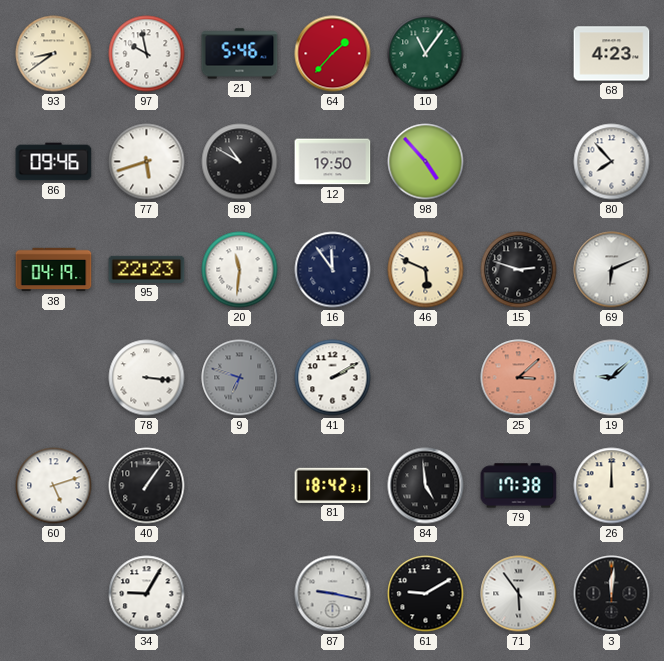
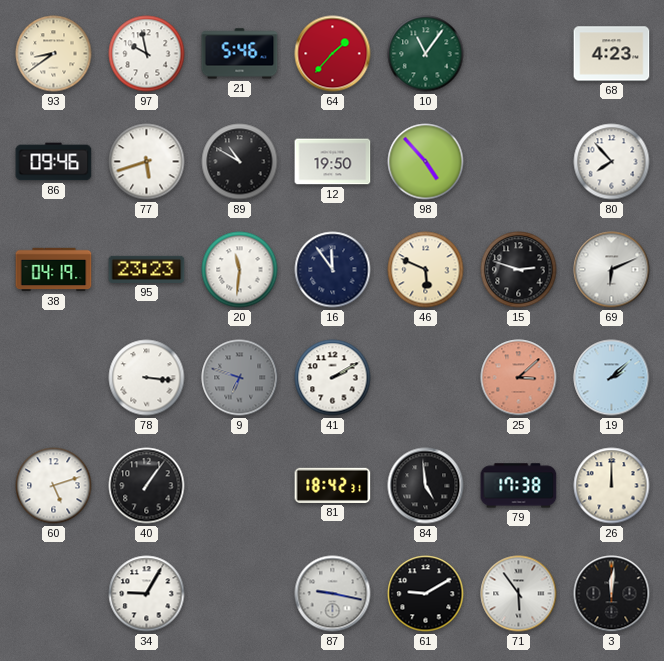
95: 22:23 -> 23:23
19: 9:08 -> 2:08
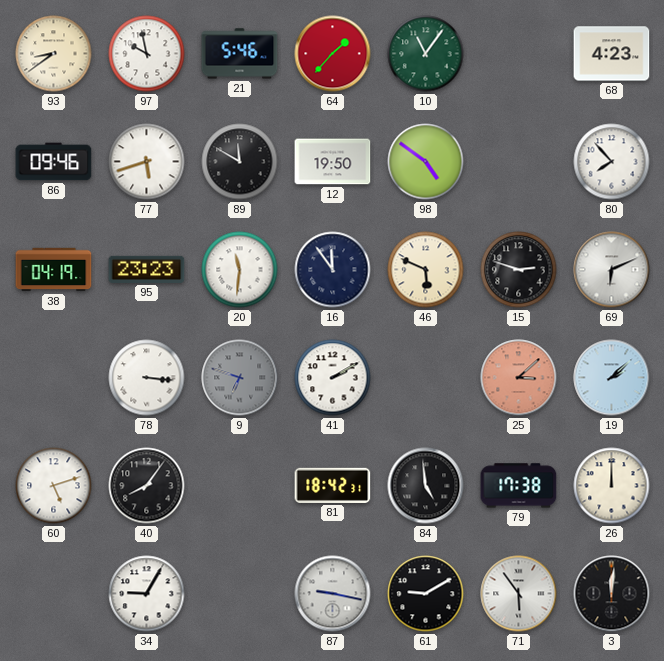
89: 10:50 -> 11:50
98: 4:53 -> 4:51
40: 1:06 -> 8:06
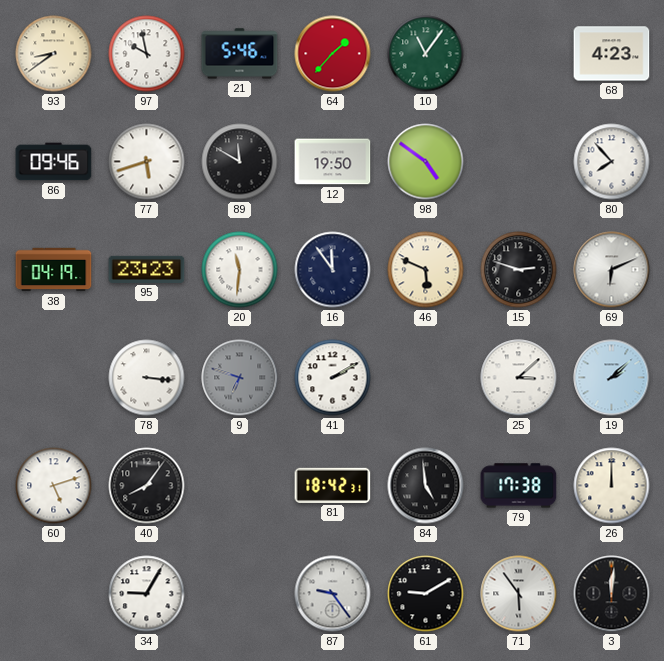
25 dial: salmon -> white
87: 9:17 -> 9:24
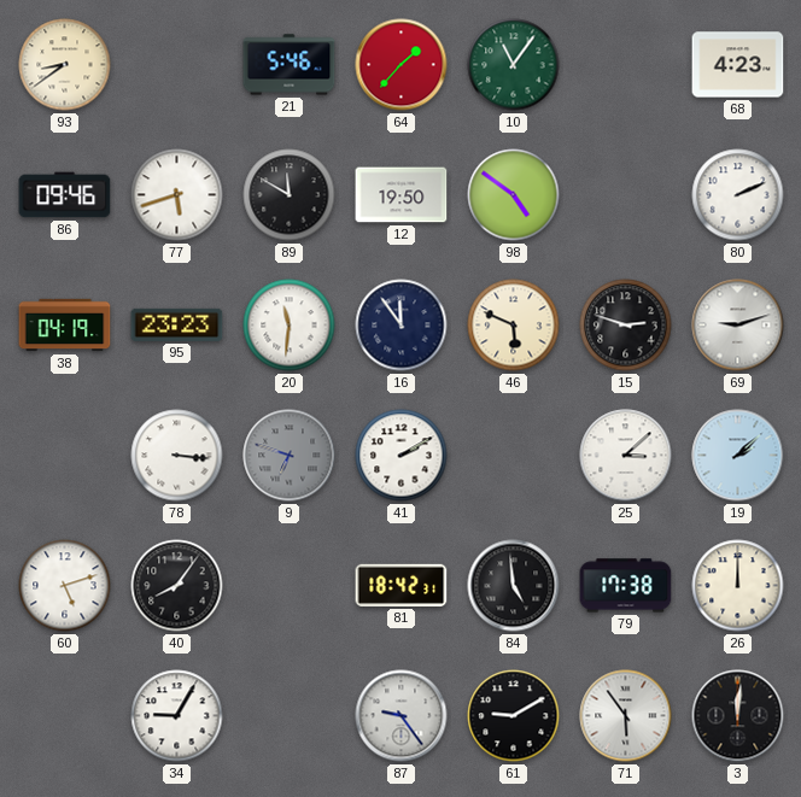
97: 9:58 -> none
80: 7:53 -> 2:11
69: 6:11 -> 9:12
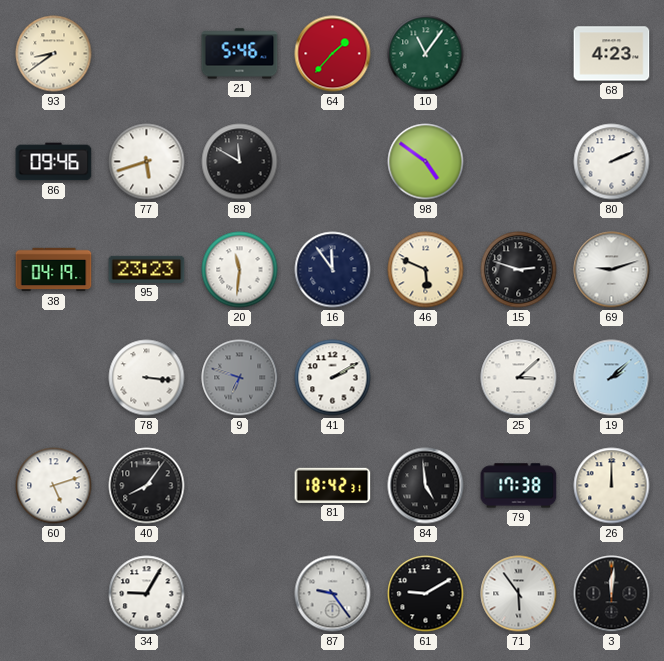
12: 19:50 -> none
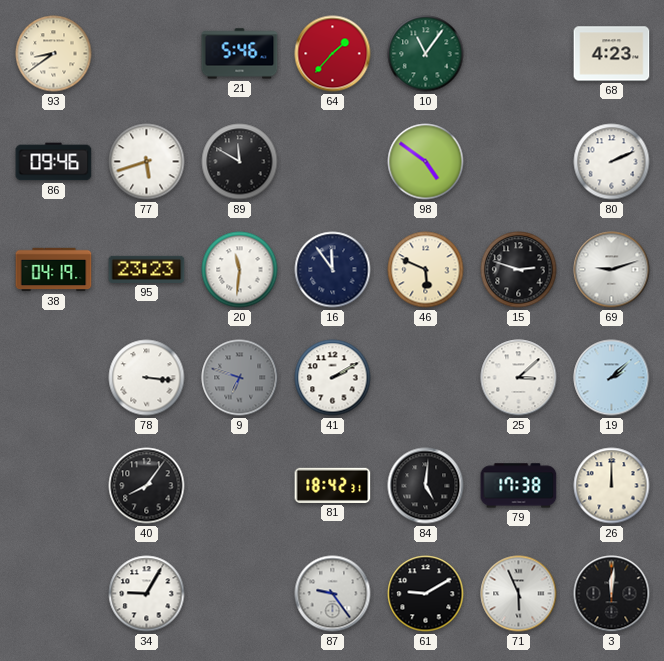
60: 5:12 -> none
84: 4:59 -> 5:01
71: 5:54 -> 5:56
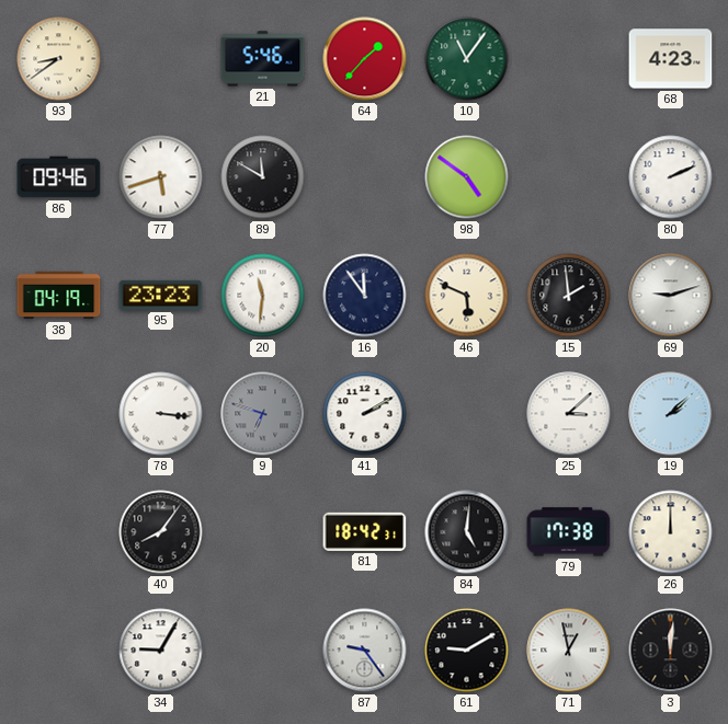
15: 2:48 -> 1:59
71: 5:56 -> 12:58
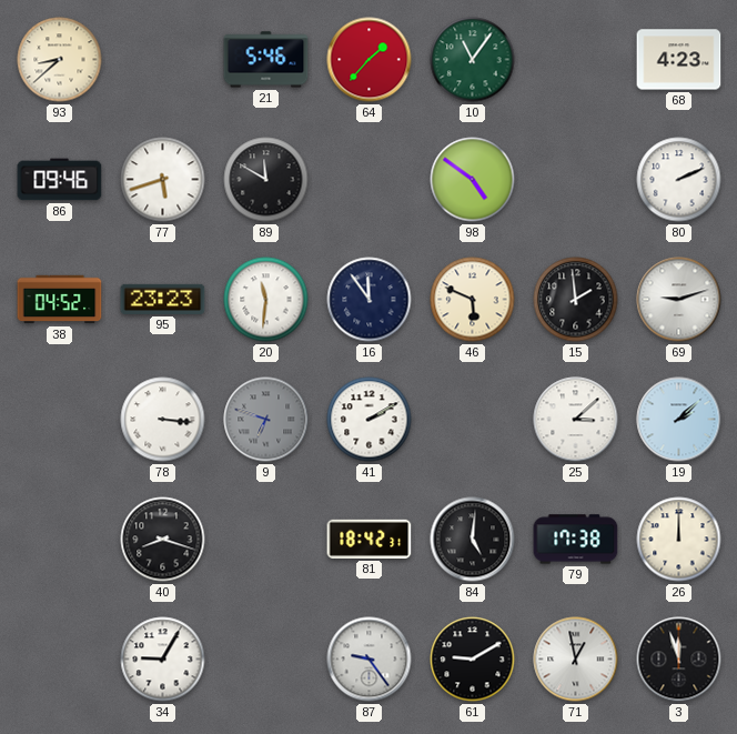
93: 8:39 -> 8:38
38: 04:19 -> 04:52
40: 8:06 -> 8:18
3: 12:01 -> 11:57
